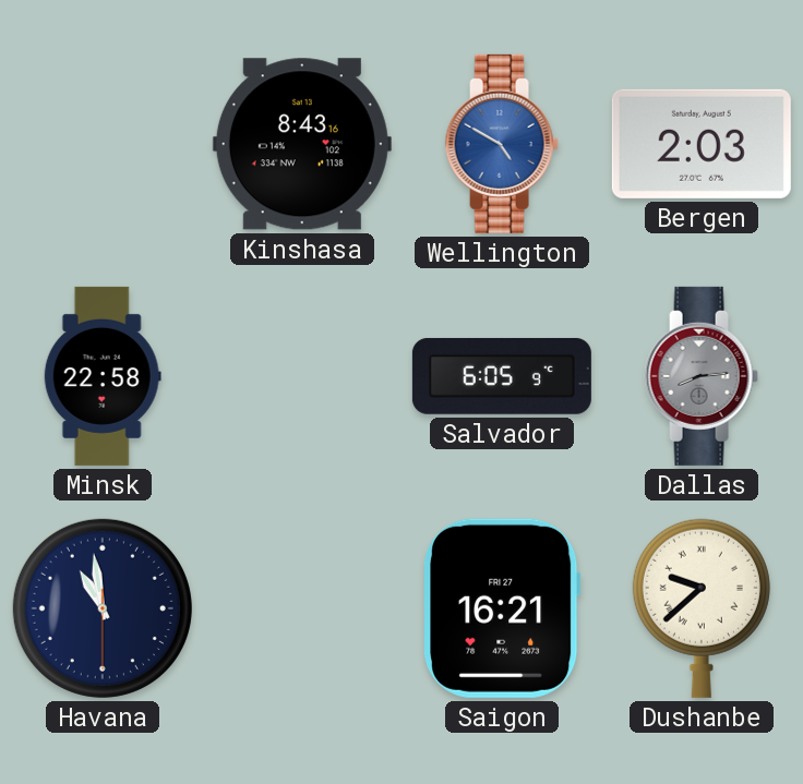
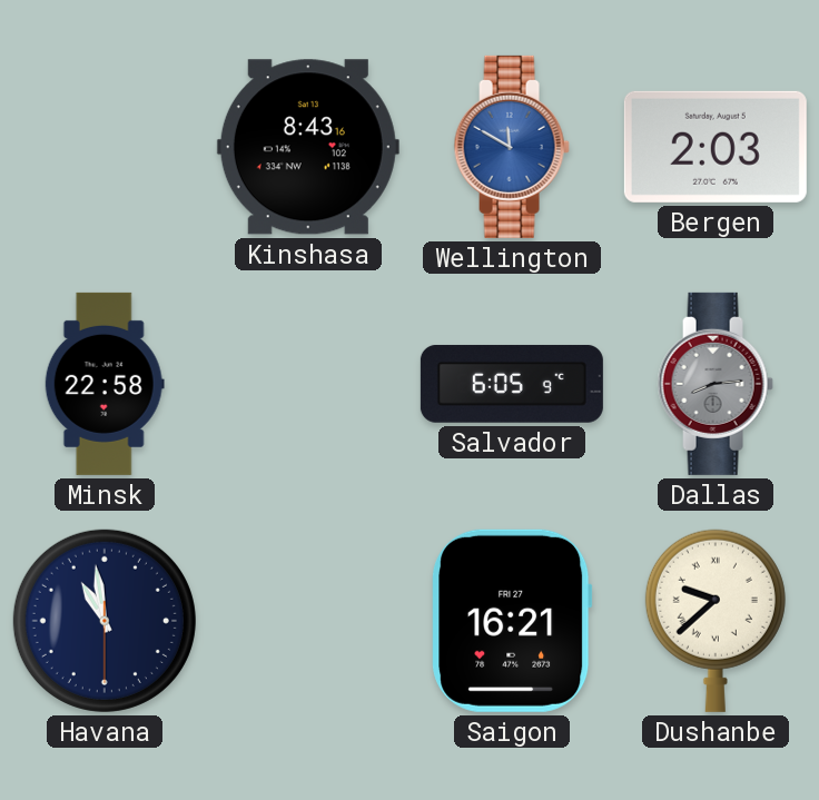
Wellington: 4:50 -> 11:50
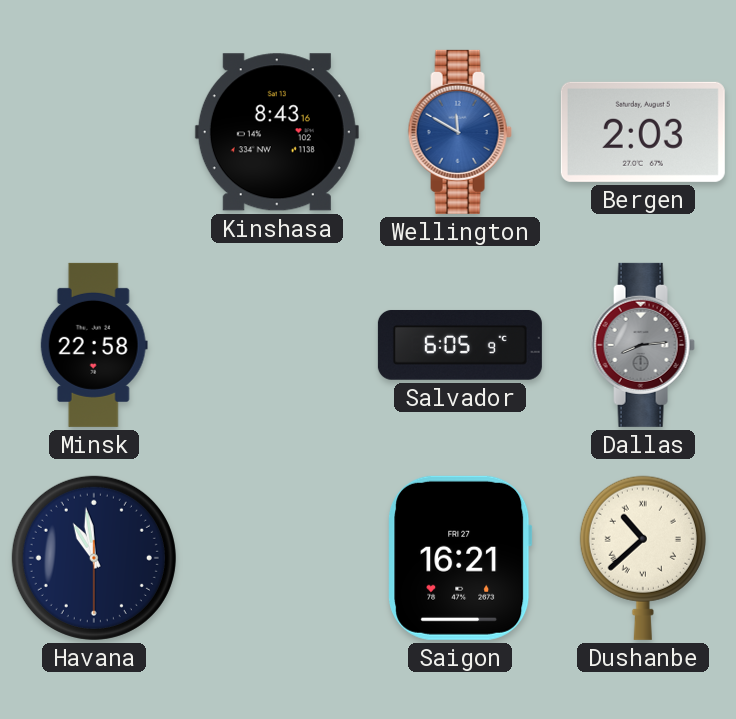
Dushanbe: 9:38 -> 10:38
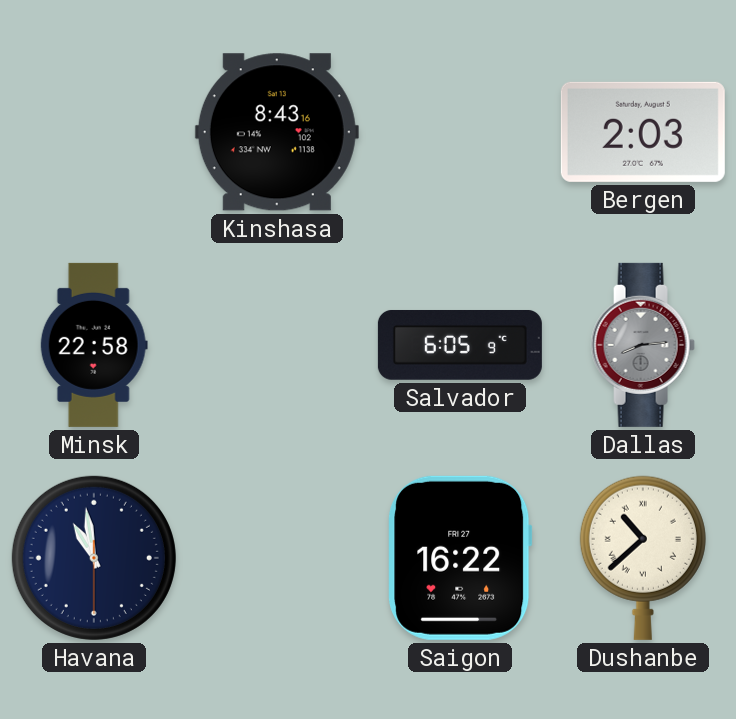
Wellington: 11:50 -> none
Saigon: 16:21 -> 16:22
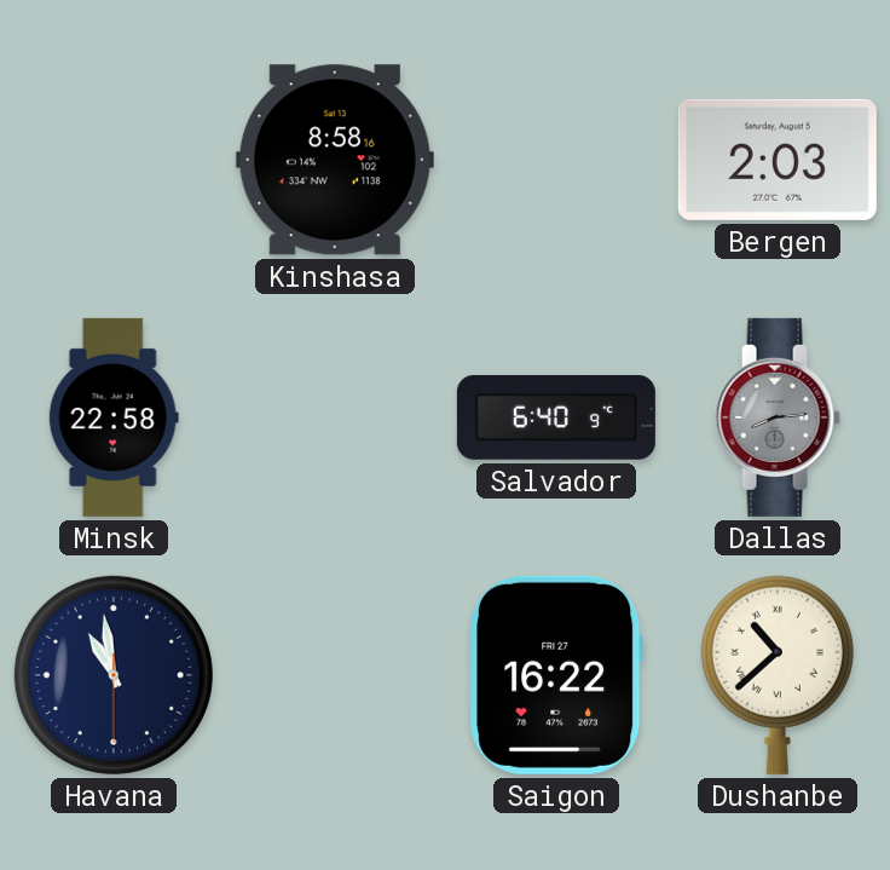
Kinshasa: 8:43 -> 8:58
Salvador: 6:05 -> 6:40
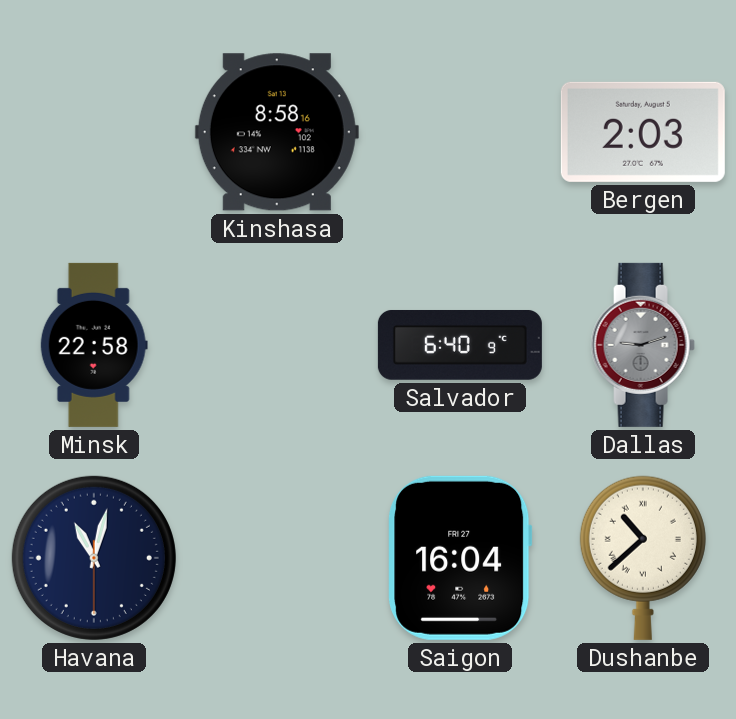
Dallas: 8:14 -> 9:12
Havana: 10:58 -> 11:02
Saigon: 16:22 -> 16:04
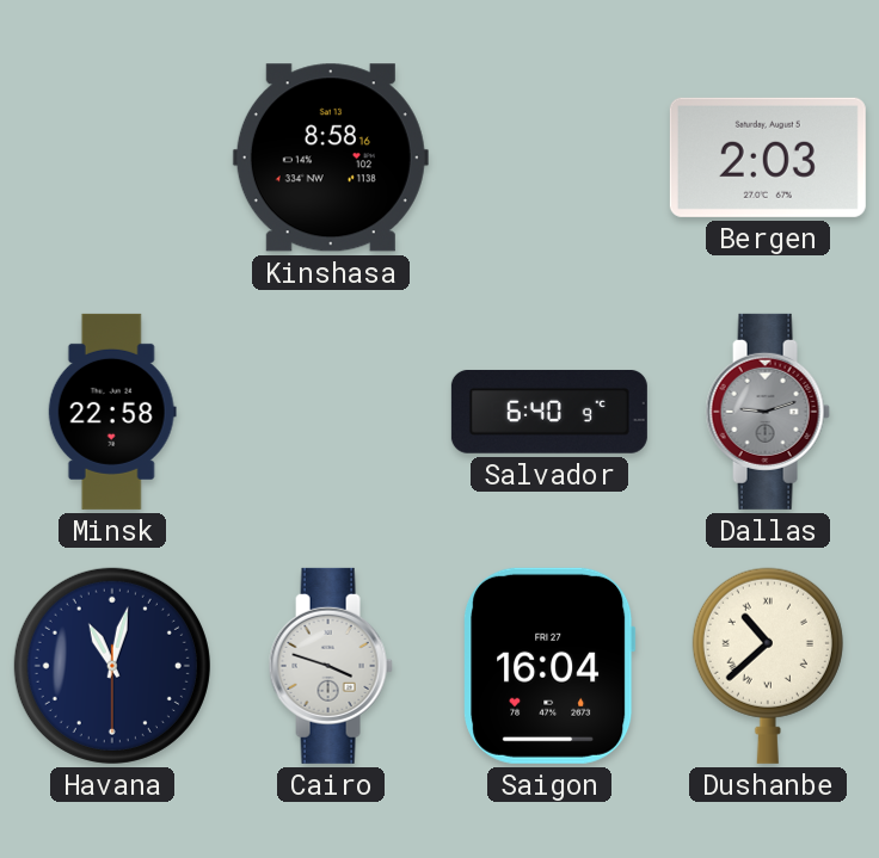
Cairo: none -> 3:48
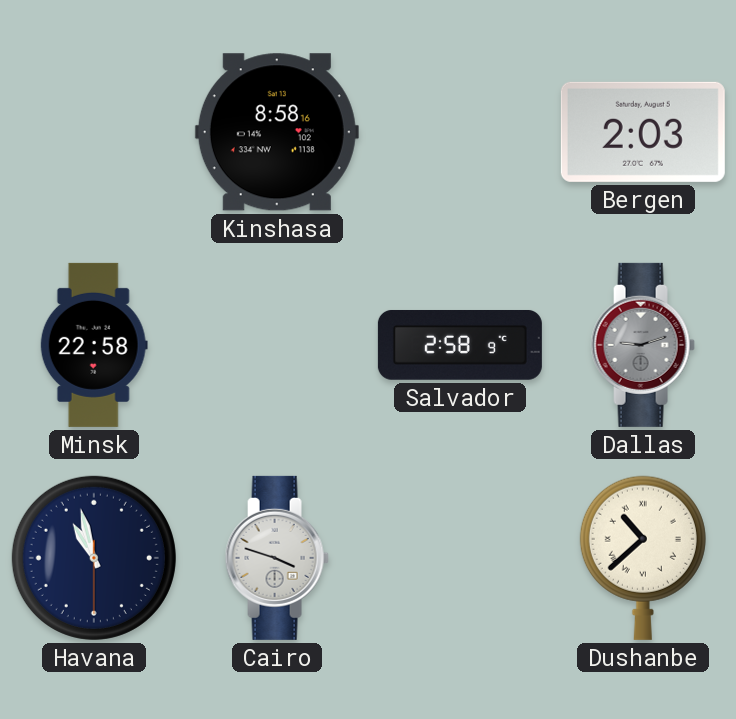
Salvador: 6:40 -> 2:58
Havana: 11:02 -> 10:57
Saigon: 16:04 -> none
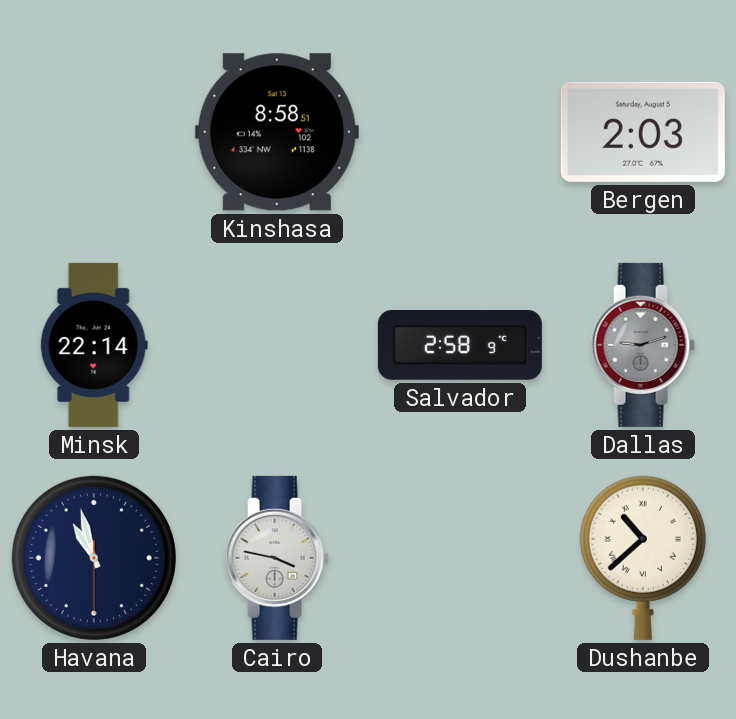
Kinshasa: 8:58:16 -> 8:58:51
Minsk: 22:58 -> 22:14
Cairo: 3:48 -> 3:47
